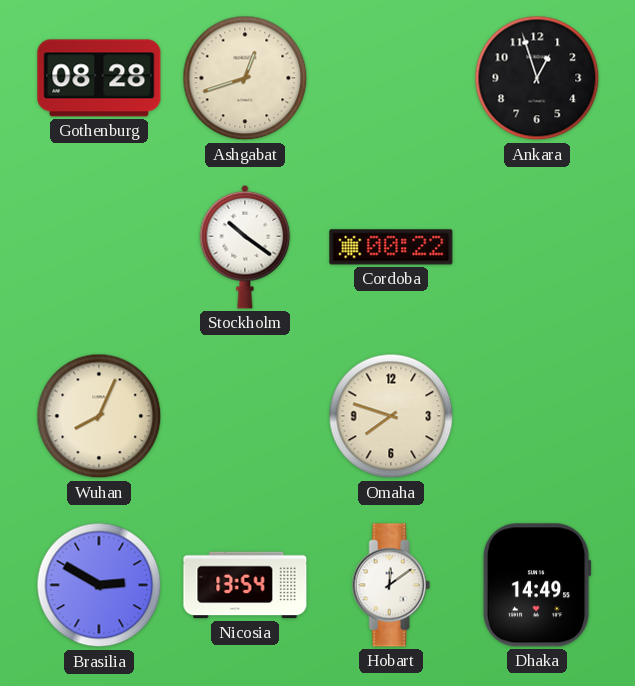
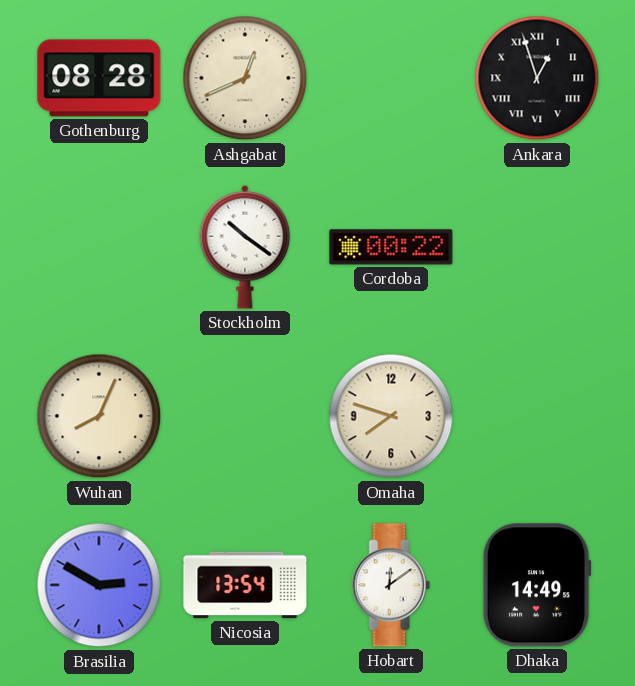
Ashgabat: 12:42 -> 12:41
Ankara numerals: Arabic -> Roman
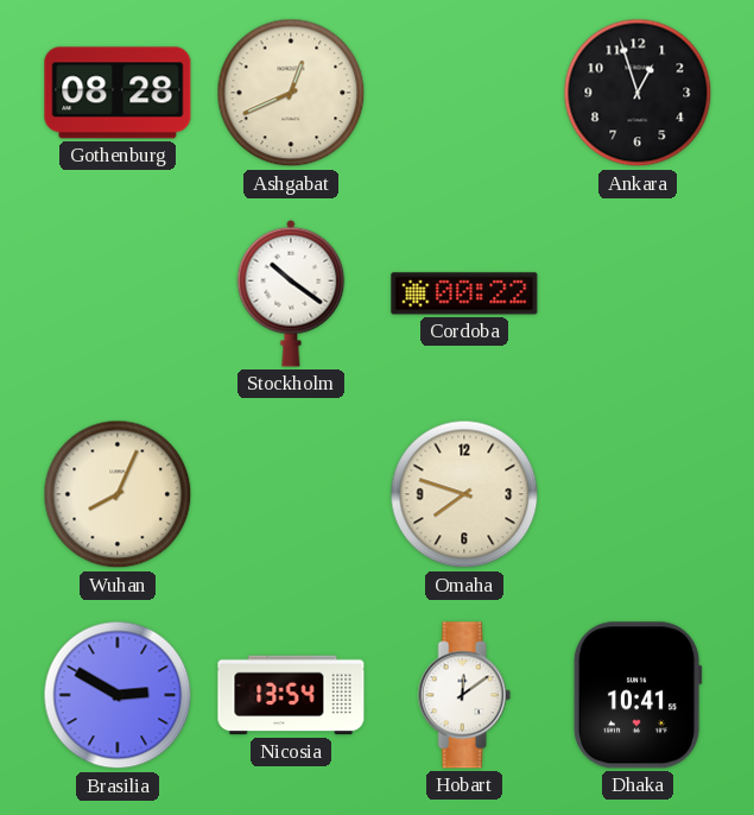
Ankara numerals: Roman -> Arabic
Dhaka: 14:49 -> 10:41
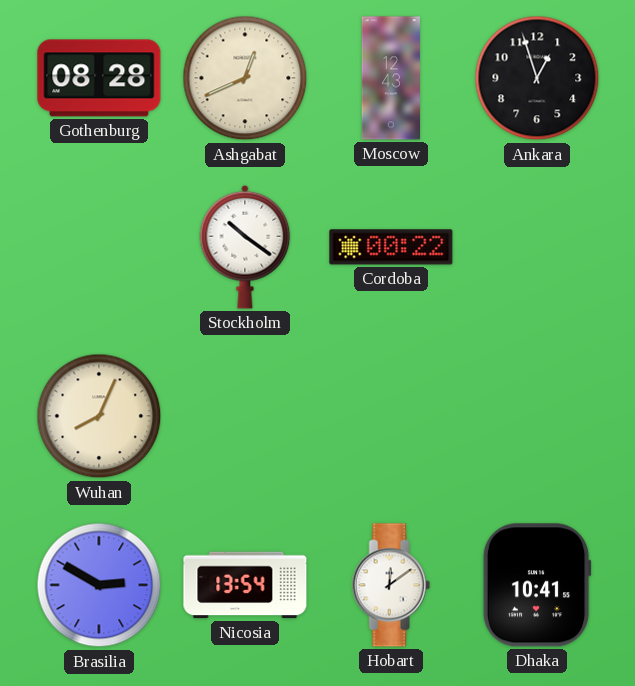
Moscow: none -> 12:43
Omaha: 7:48 -> none
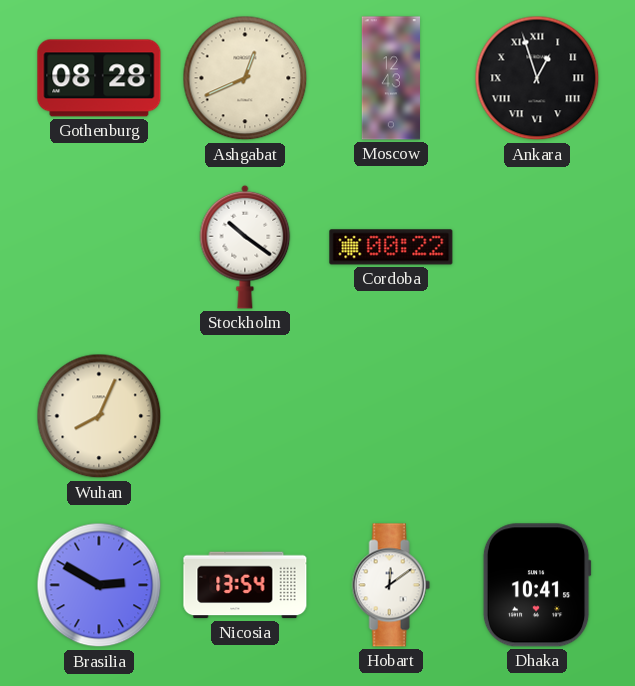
Ankara numerals: Arabic -> Roman
